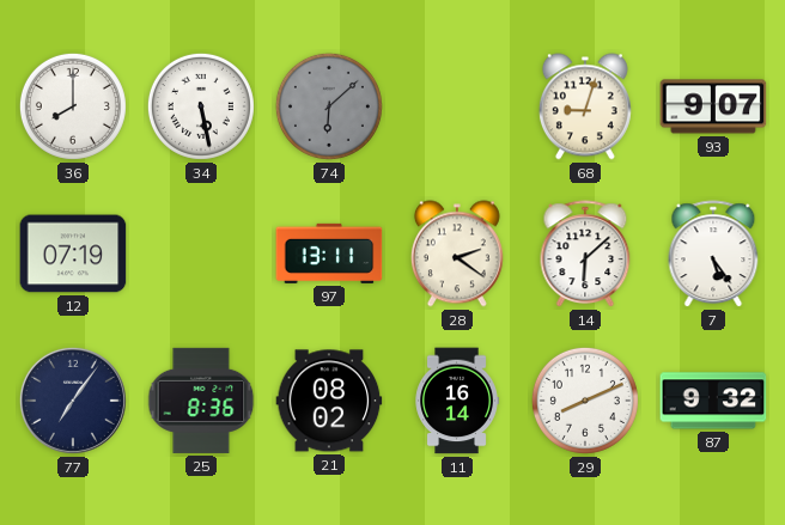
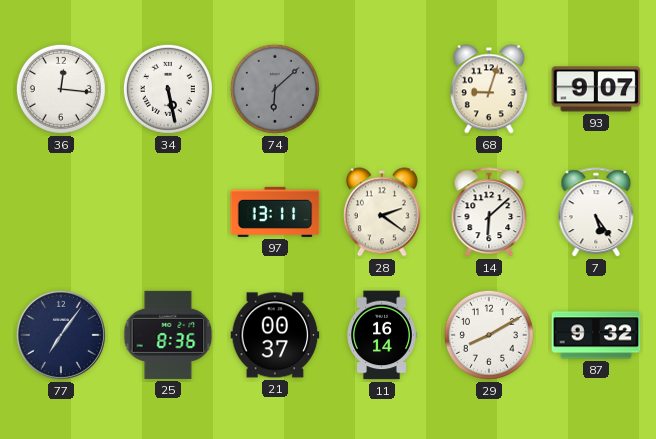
36: 8:00 -> 12:16
12: 07:19 -> none
21: 08:02 -> 00:37
29: 8:11 -> 8:10
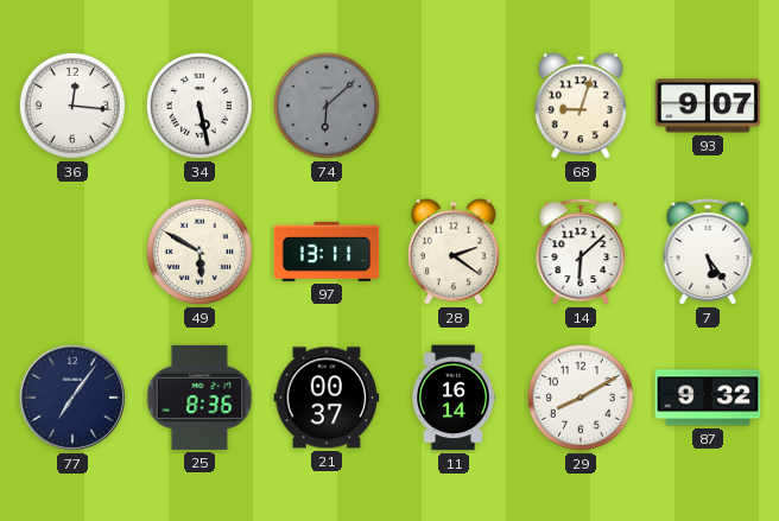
49: none -> 5:50
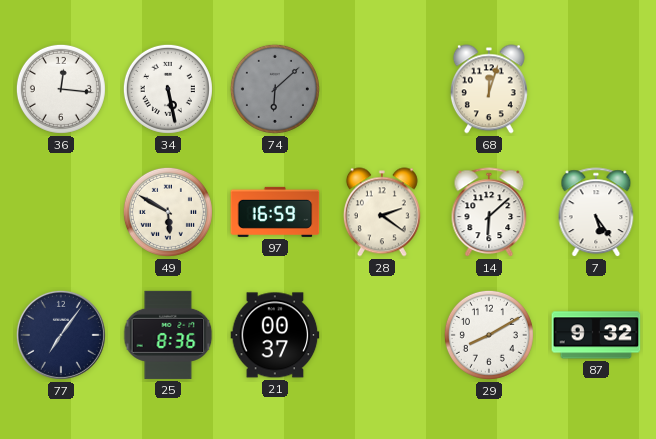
68: 9:03 -> 12:03
93: 9:07 -> none
97: 13:11 -> 16:59
11: 16:14 -> none
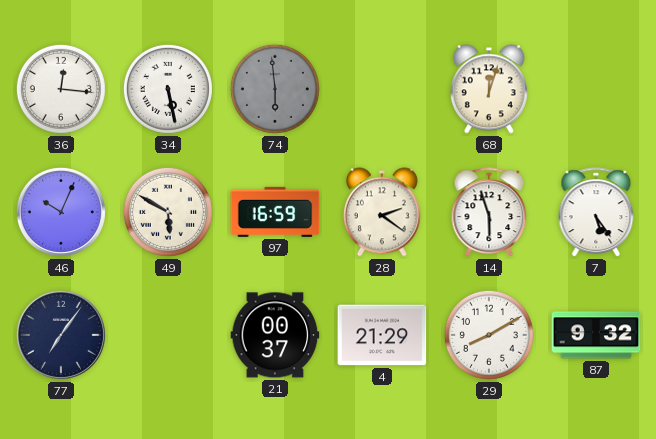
74: 6:08 -> 5:59
46: none -> 10:04
14: 6:08 -> 5:57
25: 8:36 -> none
4: none -> 21:29
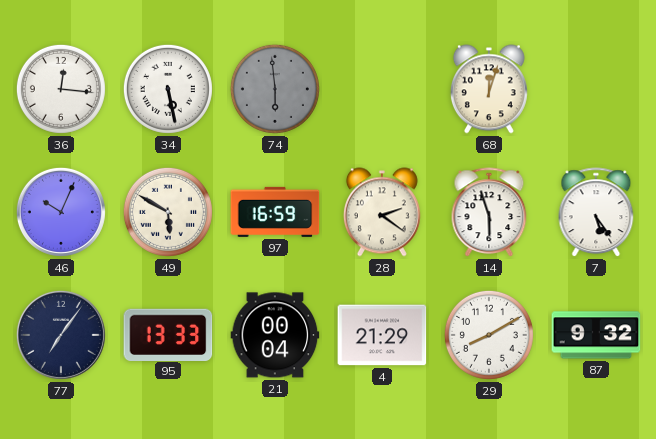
95: none -> 13:33
21: 00:37 -> 00:04
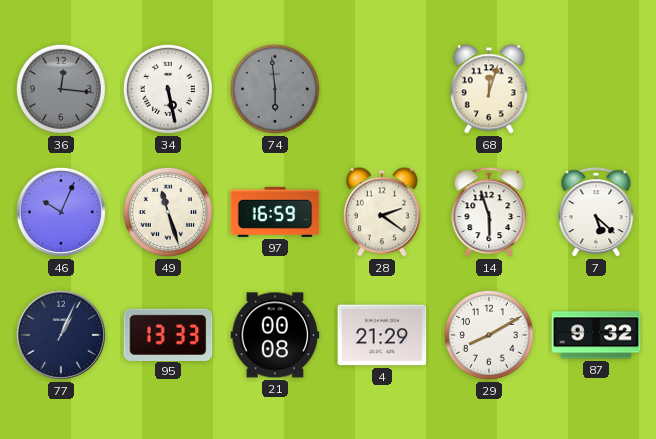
36 dial: white -> grey
49: 5:50 -> 11:27
7: 5:24 -> 5:22
77: 7:06 -> 1:04
21: 00:04 -> 00:08
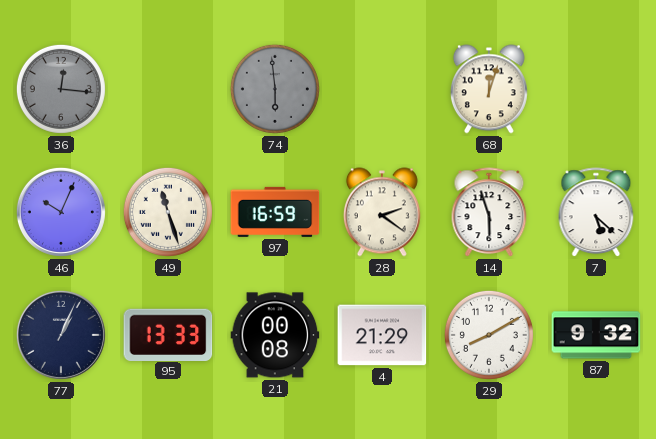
34: 5:28 -> none
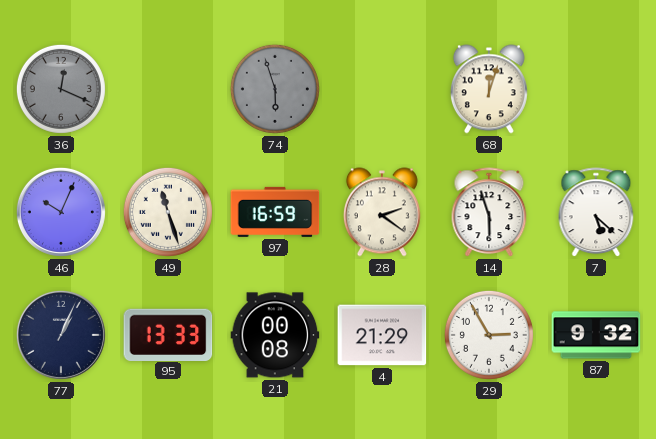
36: 12:16 -> 12:19
74: 5:59 -> 5:57
29: 8:10 -> 2:55
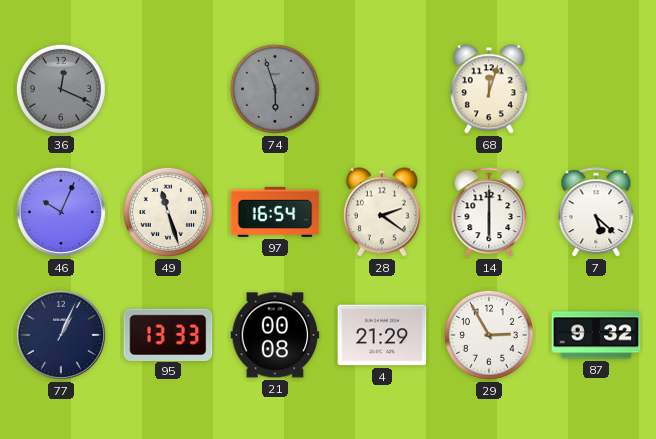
97: 16:59 -> 16:54
14: 5:57 -> 6:00
